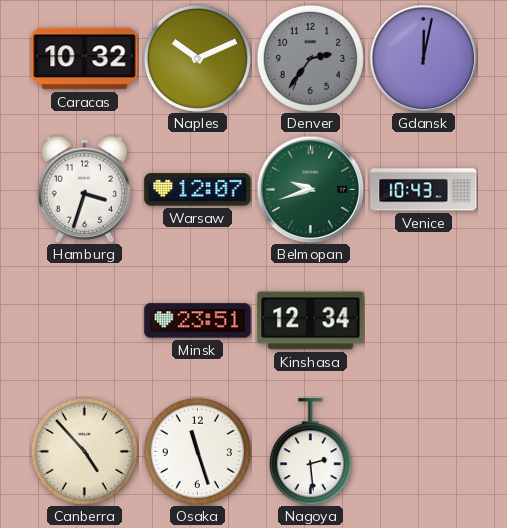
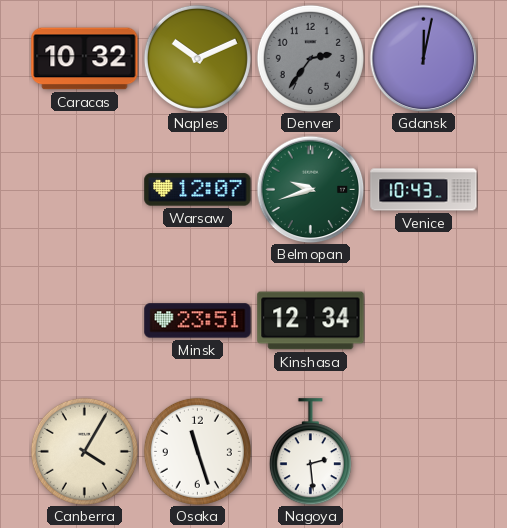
Hamburg: 3:33 -> none
Canberra: 4:53 -> 4:05
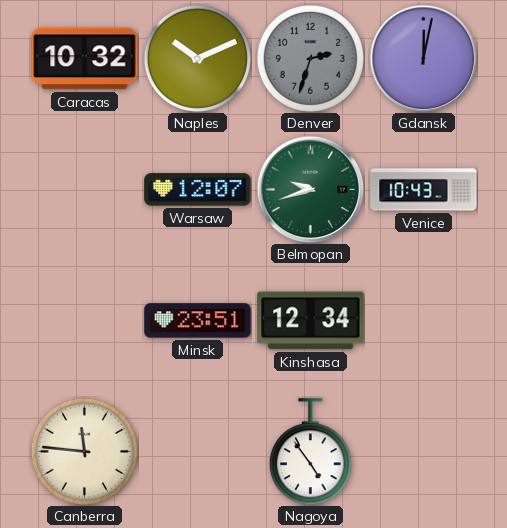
Denver: 2:36 -> 2:33
Canberra: 4:05 -> 11:46
Osaka: 11:27 -> none
Nagoya: 2:29 -> 4:54
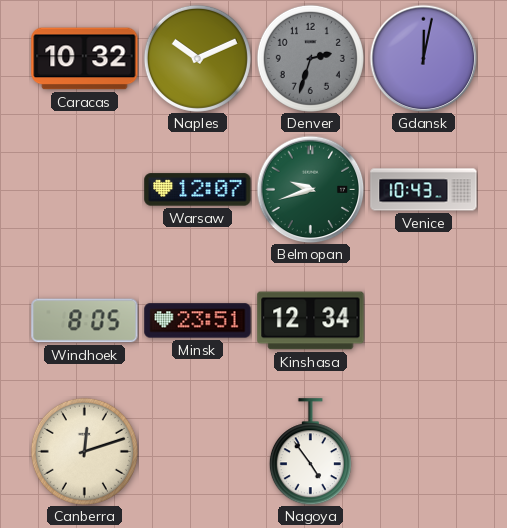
Windhoek: none -> 8:05
Canberra: 11:46 -> 12:12
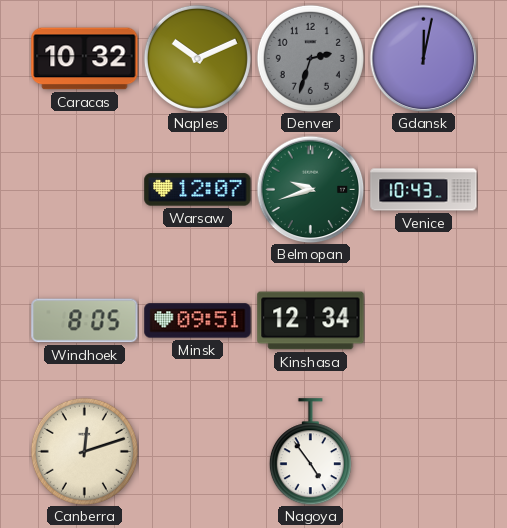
Minsk: 23:51 -> 09:51
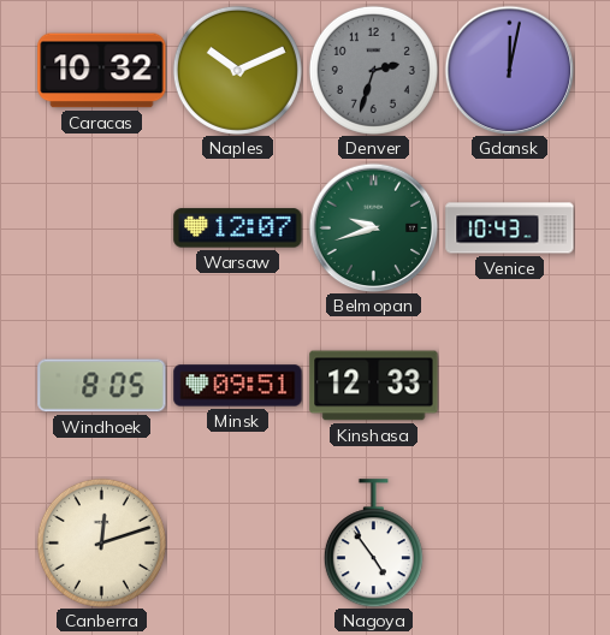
Kinshasa: 12:34 -> 12:33
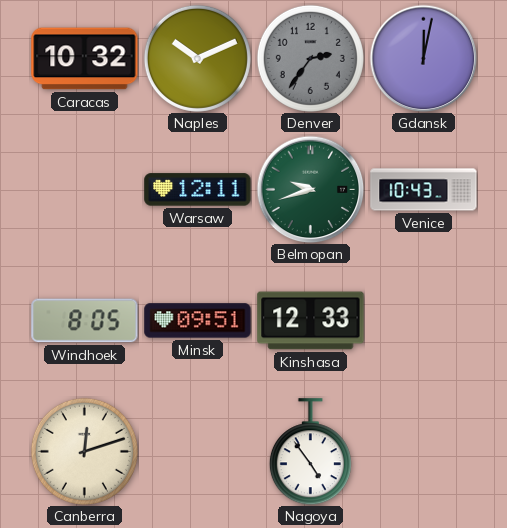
Denver: 2:33 -> 2:36
Warsaw: 12:07 -> 12:11
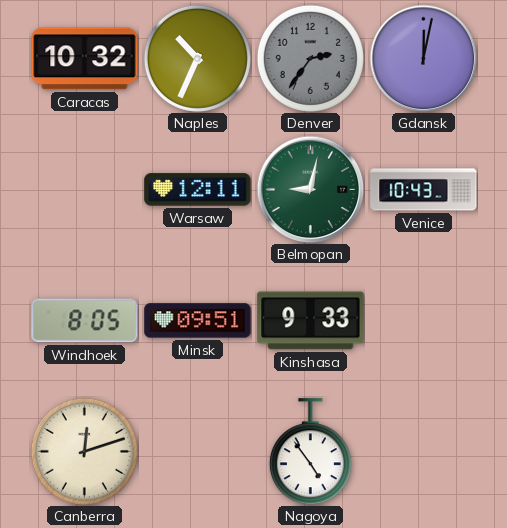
Naples: 10:11 -> 10:34
Belmopan: 9:42 -> 9:02
Kinshasa: 12:33 -> 9:33
